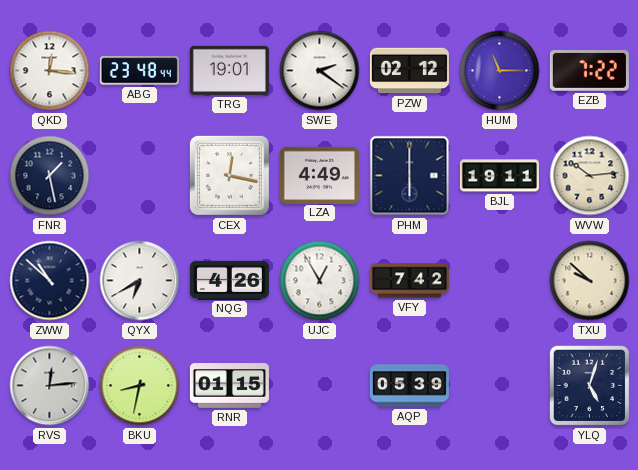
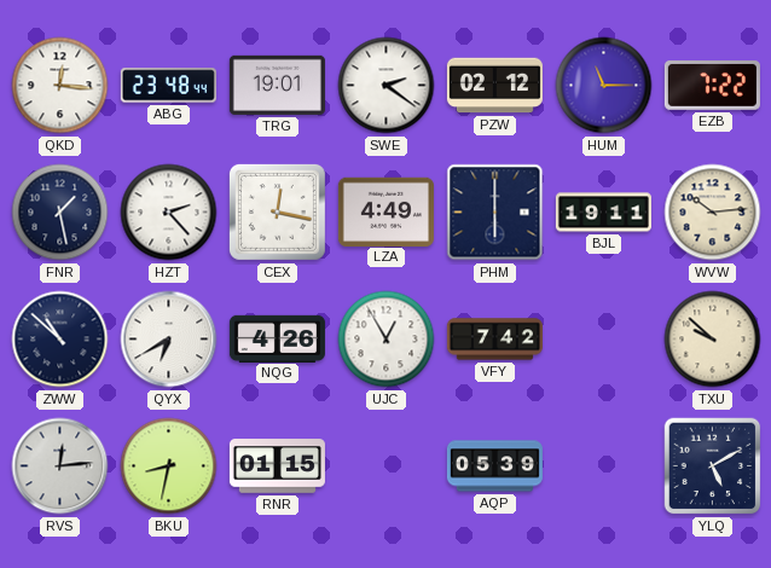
HZT: none -> 2:23
YLQ: 5:03 -> 5:10
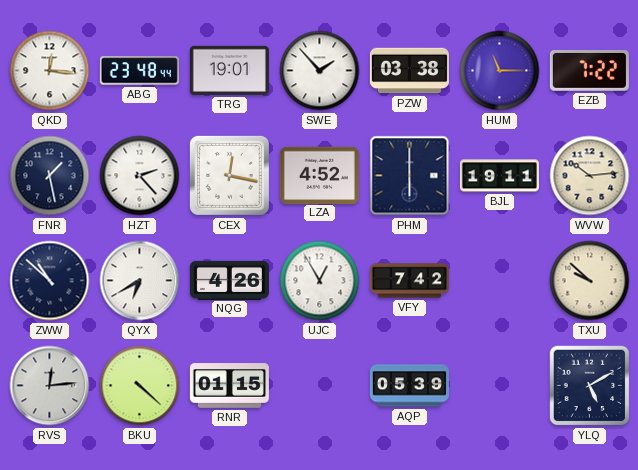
SWE: 2:21 -> 1:53
PZW: 02:12 -> 03:38
LZA: 4:49 -> 4:52
BKU: 8:32 -> 4:22
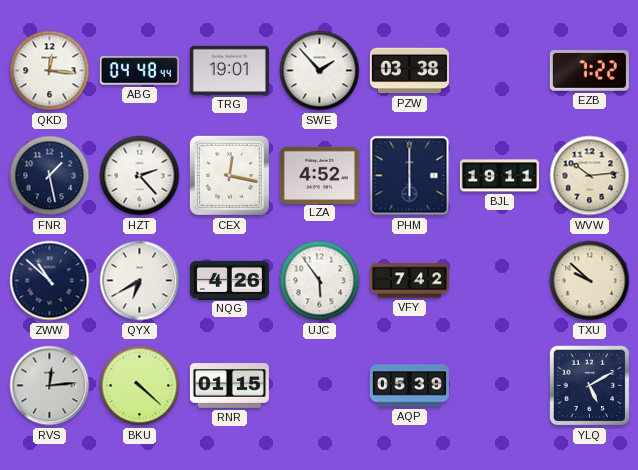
ABG: 23:48 -> 04:48
HUM: 11:15 -> none
UJC: 12:55 -> 5:54
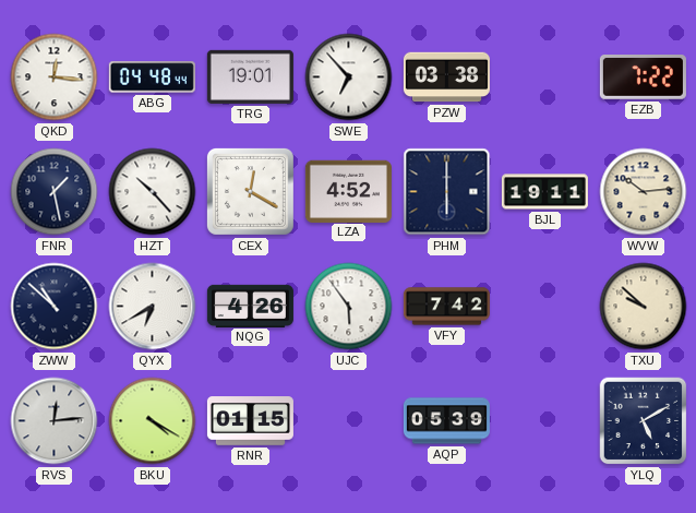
SWE: 1:53 -> 6:53
HZT: 2:23 -> 10:23
CEX: 12:17 -> 12:20
BKU: 4:22 -> 4:20
